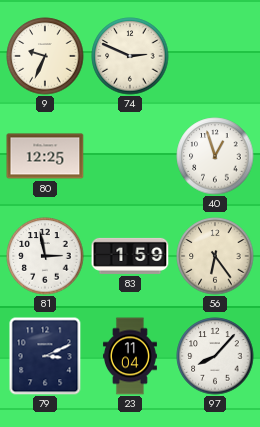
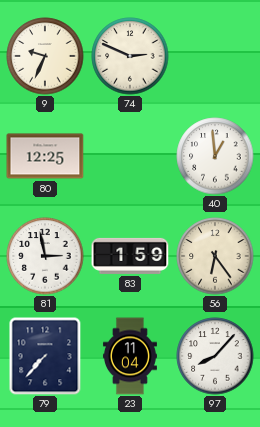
40: 12:57 -> 12:59
79: 3:11 -> 7:37
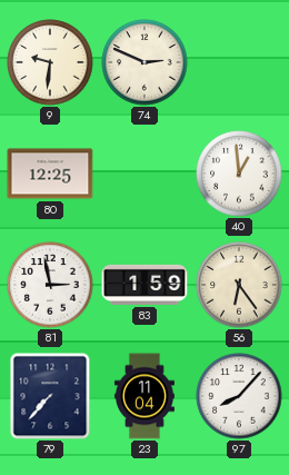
9: 9:34 -> 9:31
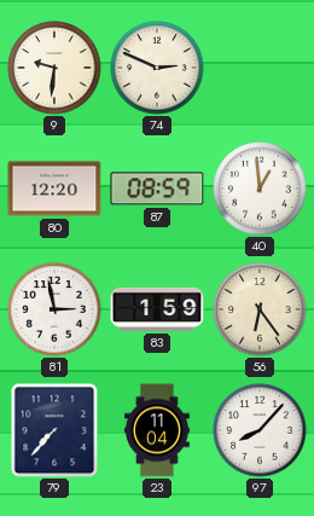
80: 12:25 -> 12:20
87: none -> 08:59
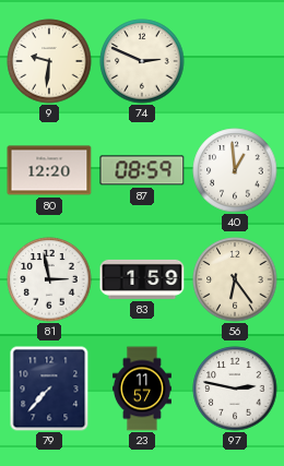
23: 11:04 -> 11:57
97: 8:07 -> 2:47
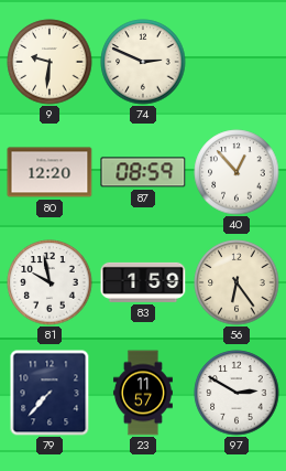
40: 12:59 -> 12:53
81: 2:58 -> 9:58
97: 2:47 -> 2:50
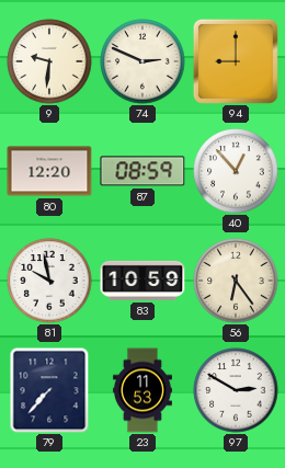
94: none -> 9:00
83: 1:59 -> 10:59
23: 11:57 -> 11:53
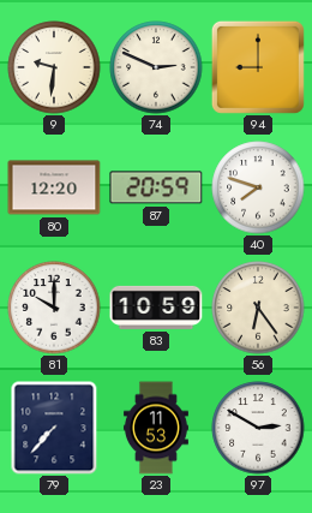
87: 08:59 -> 20:59
40: 12:53 -> 7:48
81: 9:58 -> 10:00
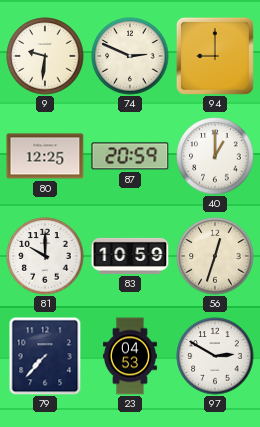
80: 12:20 -> 12:25
40: 7:48 -> 1:00
56: 6:24 -> 12:33
23: 11:53 -> 04:53
